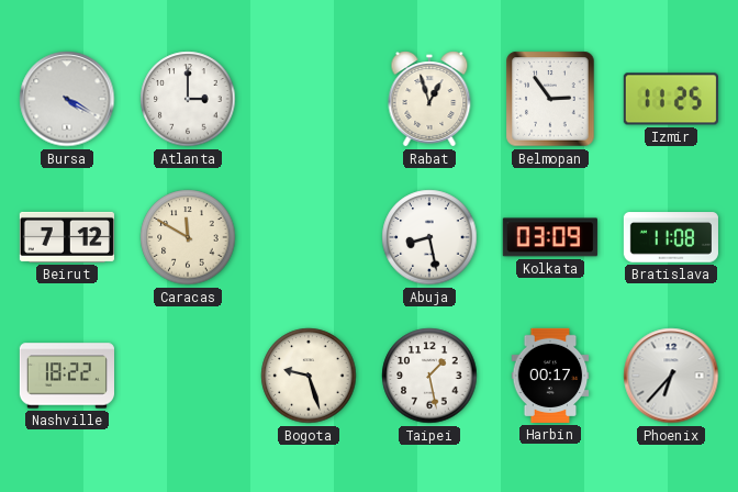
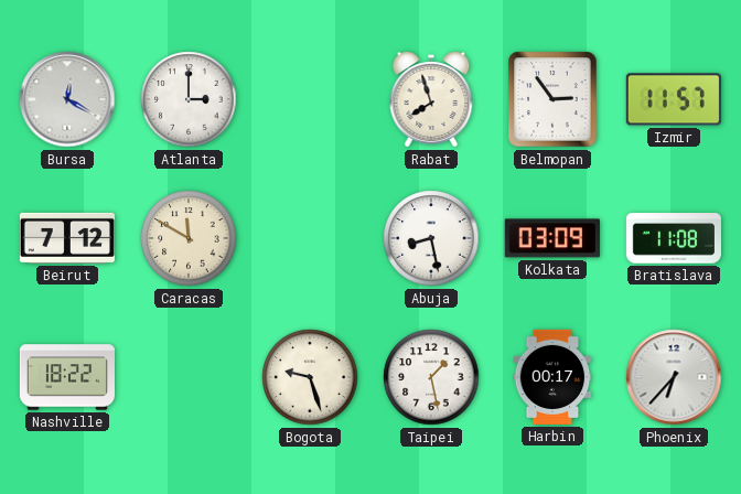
Bursa: 4:20 -> 12:20
Rabat: 12:57 -> 7:57
Izmir: 11:25 -> 11:57
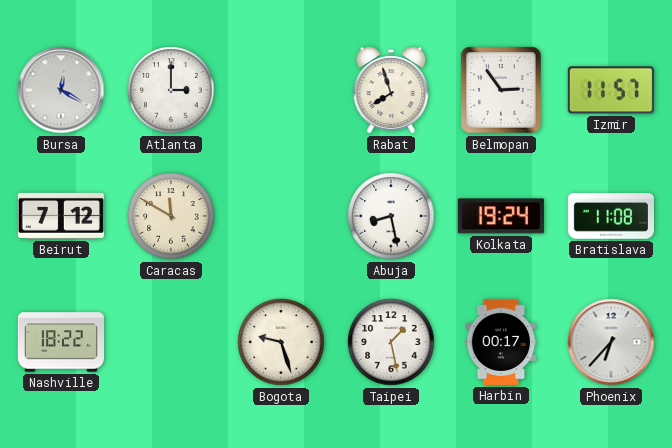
Kolkata: 03:09 -> 19:24
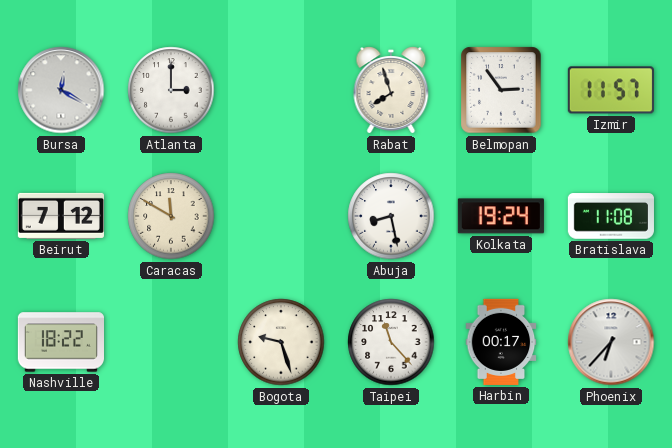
Taipei: 1:28 -> 11:23
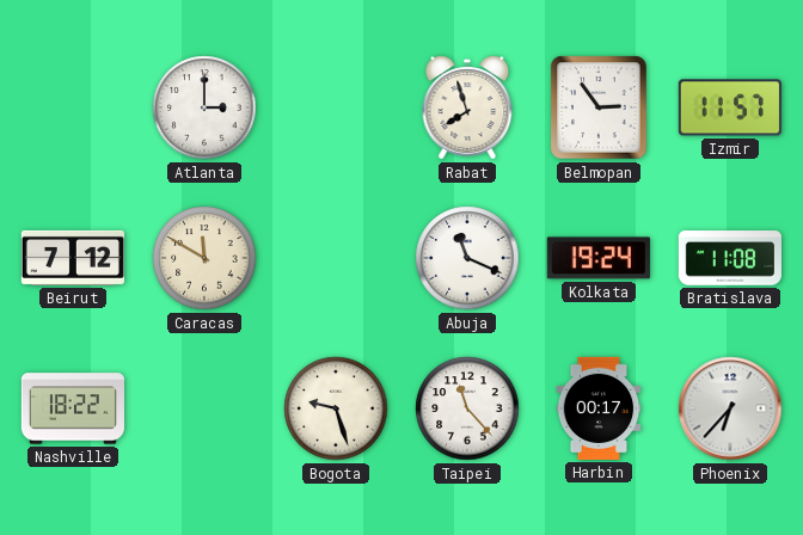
Bursa: 12:20 -> none
Abuja: 8:28 -> 11:19
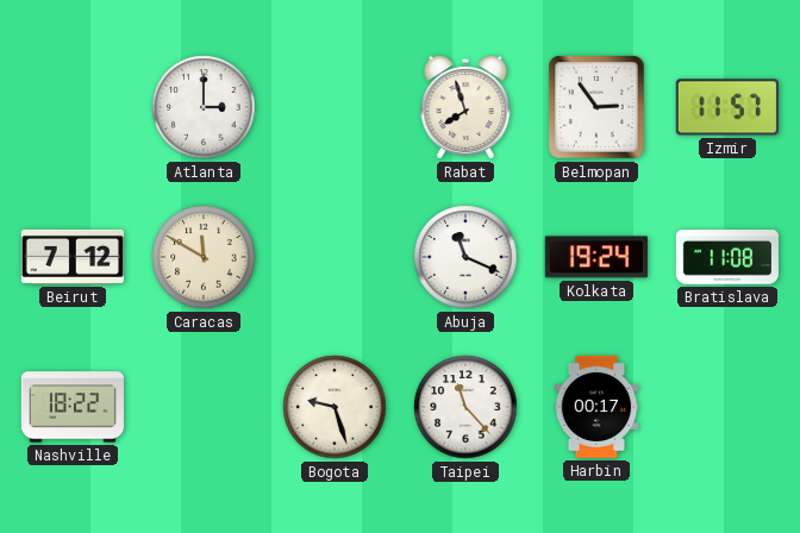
Phoenix: 6:37 -> none
